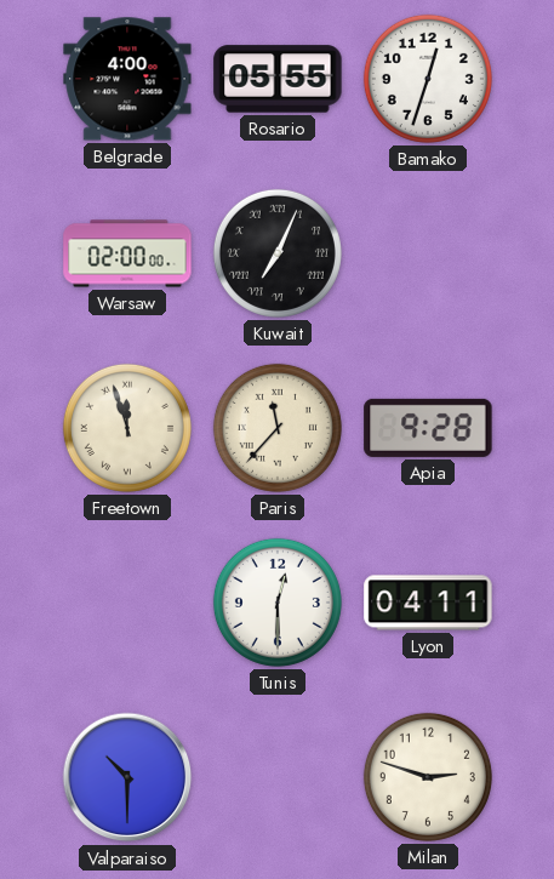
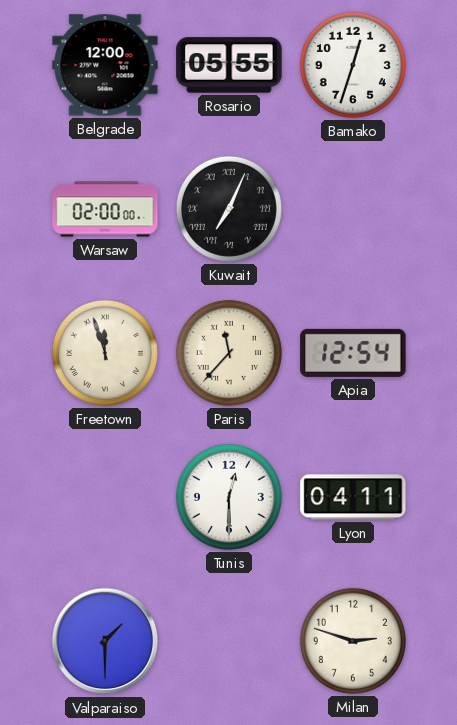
Belgrade: 4:00 -> 12:00
Apia: 9:28 -> 12:54
Valparaiso: 10:30 -> 1:30
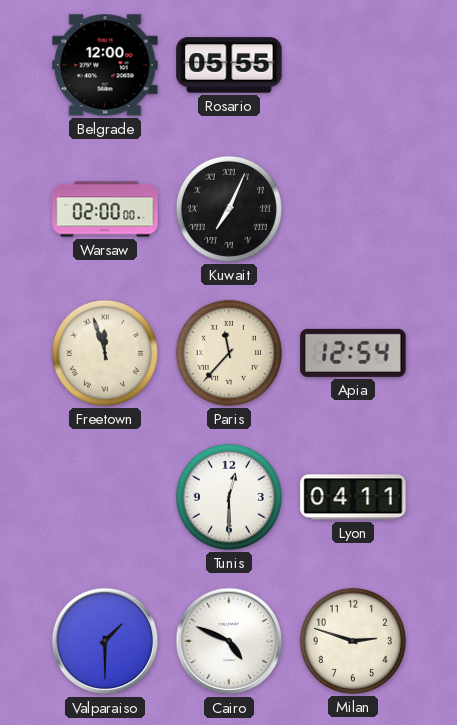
Bamako: 12:33 -> none
Cairo: none -> 4:49
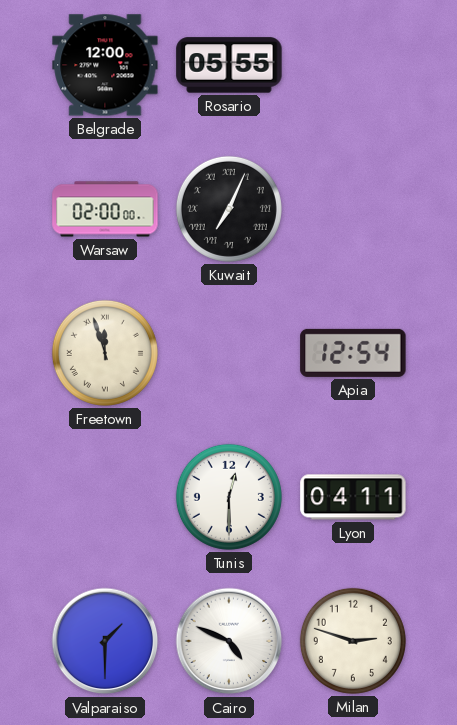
Paris: 11:37 -> none
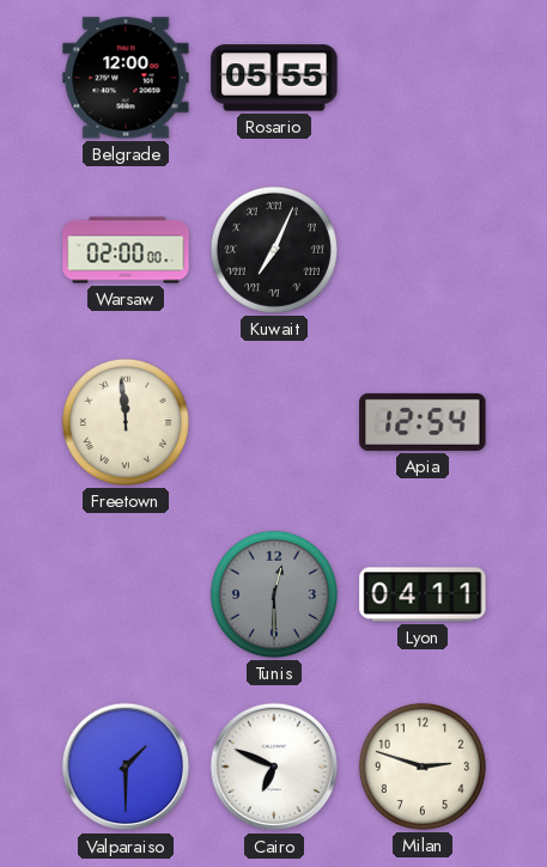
Freetown: 11:57 -> 11:59
Tunis dial: white -> grey
Cairo: 4:49 -> 6:49
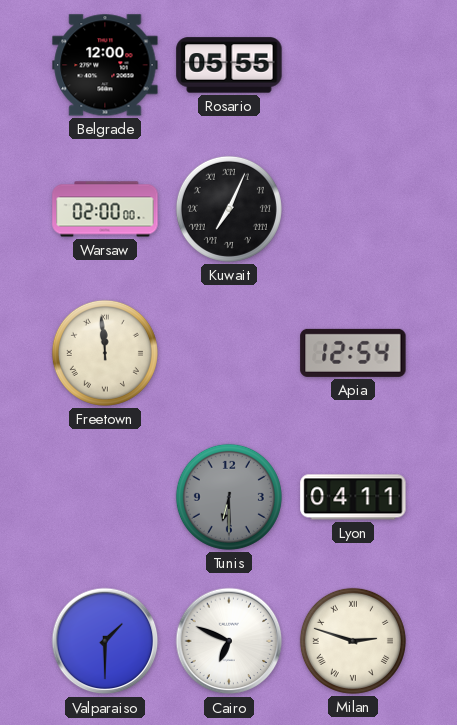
Tunis: 12:30 -> 6:30
Milan numerals: Arabic -> Roman
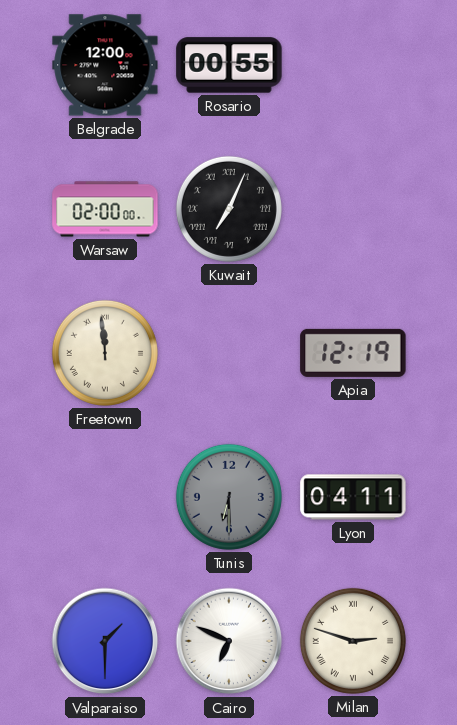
Rosario: 05:55 -> 00:55
Apia: 12:54 -> 12:19
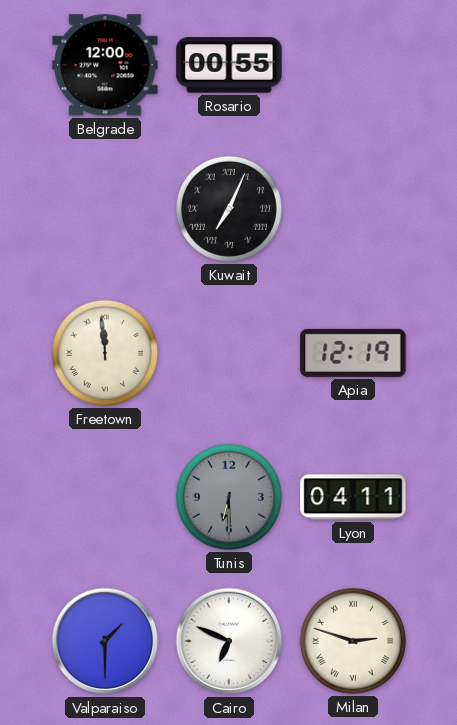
Warsaw: 02:00 -> none
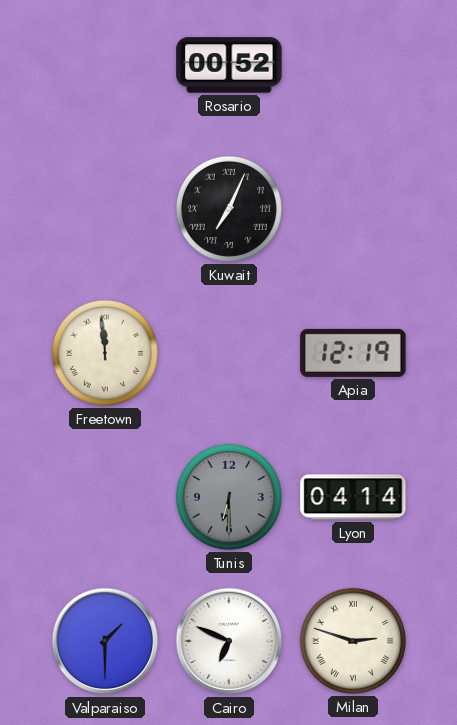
Belgrade: 12:00 -> none
Rosario: 00:55 -> 00:52
Lyon: 04:11 -> 04:14
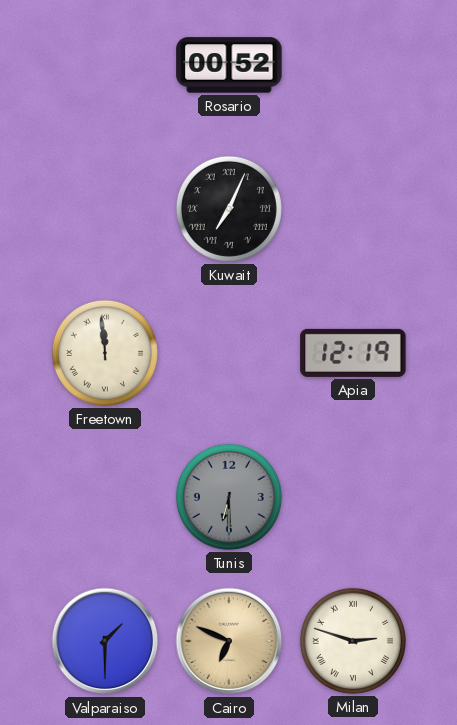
Lyon: 04:14 -> none
Cairo dial: white -> champagne
